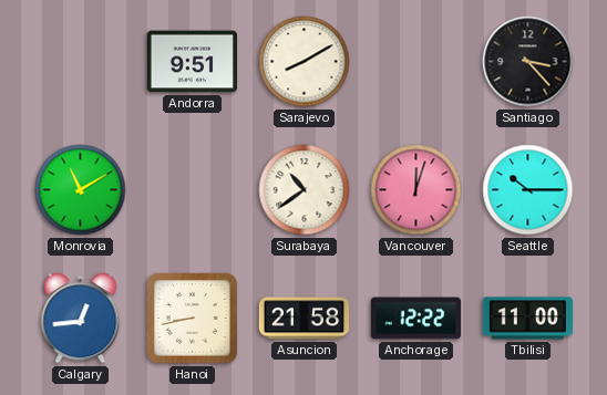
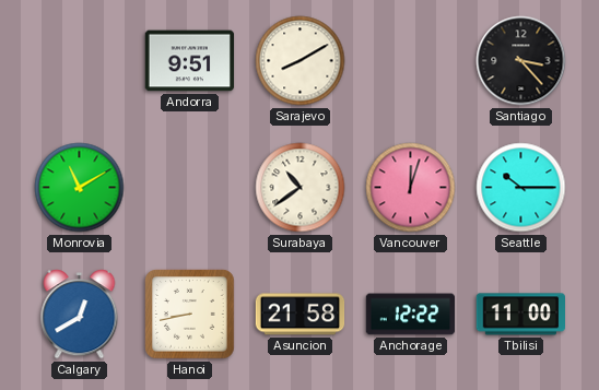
Calgary: 12:44 -> 12:40
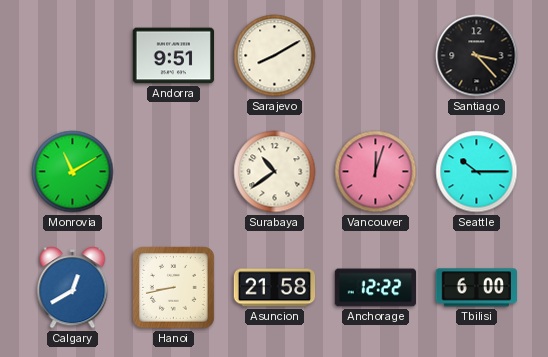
Tbilisi: 11:00 -> 6:00
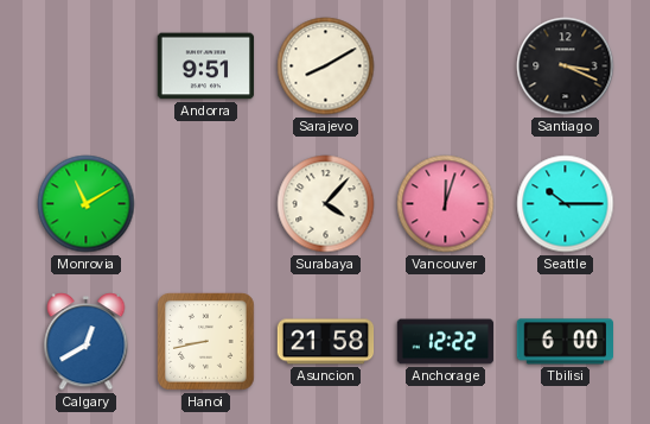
Santiago: 3:23 -> 3:19
Surabaya: 10:39 -> 4:07
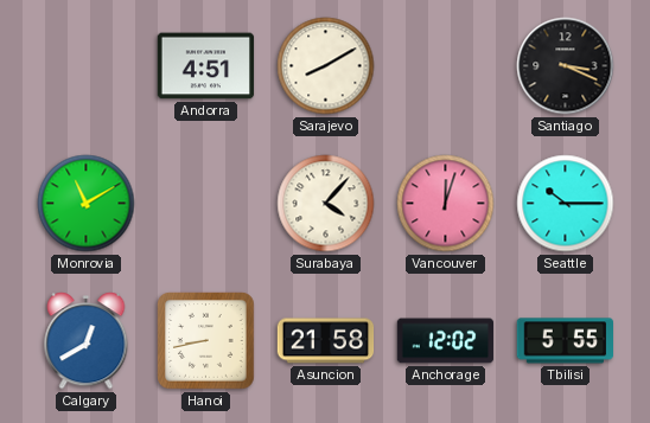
Andorra: 9:51 -> 4:51
Anchorage: 12:22 -> 12:02
Tbilisi: 6:00 -> 5:55
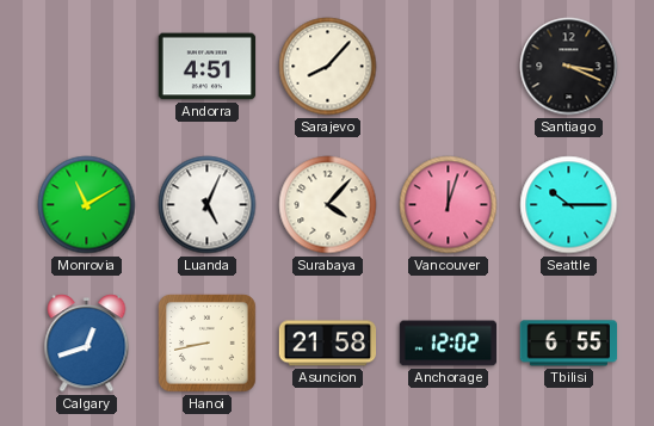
Sarajevo: 8:10 -> 8:07
Luanda: none -> 5:04
Calgary: 12:40 -> 12:42
Tbilisi: 5:55 -> 6:55
